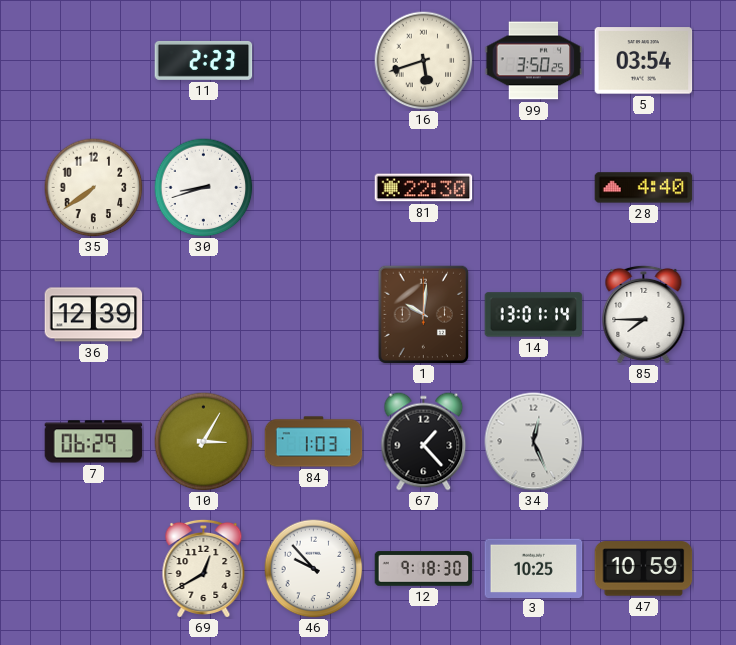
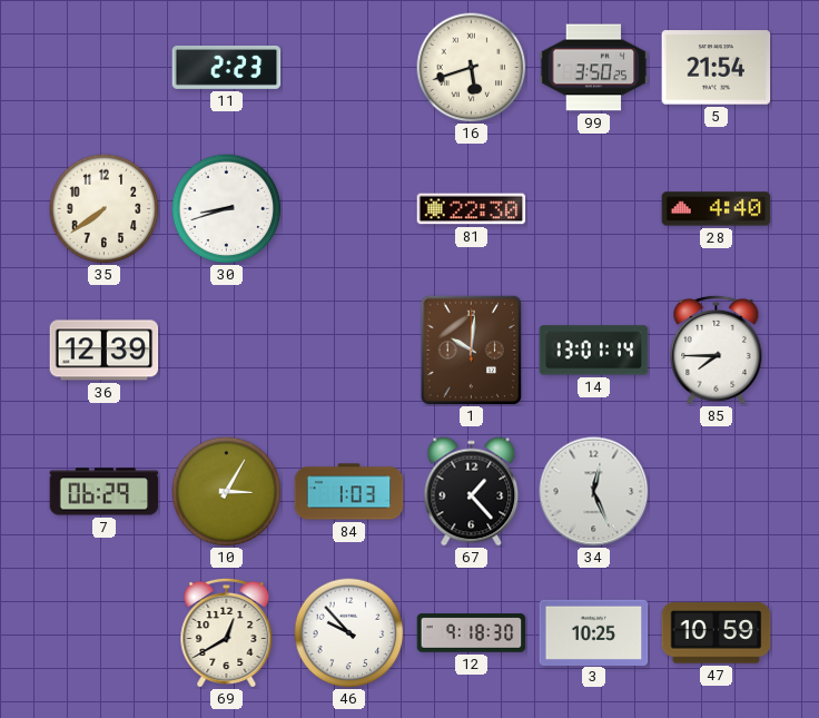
5: 03:54 -> 21:54
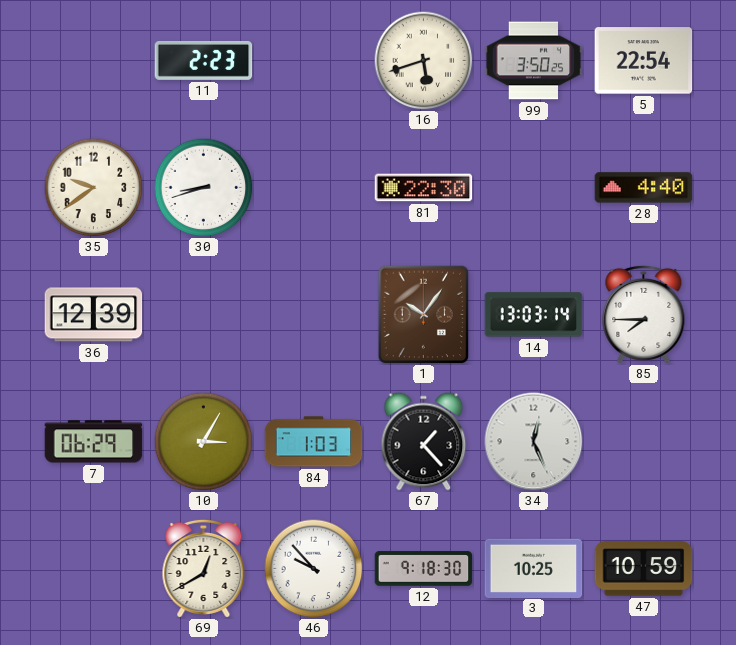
5: 21:54 -> 22:54
35: 7:39 -> 9:39
1: 10:01 -> 10:06
14: 13:01 -> 13:03
